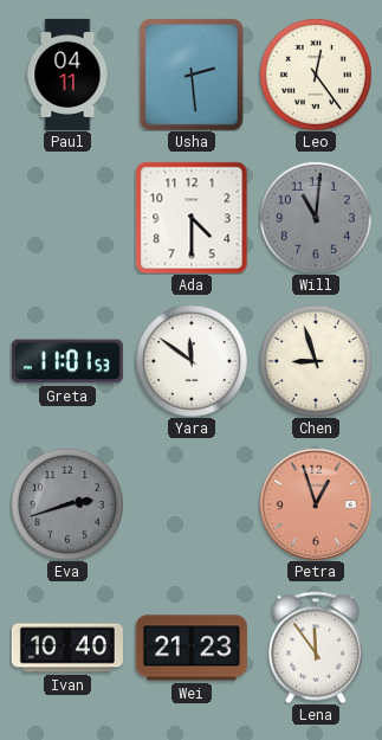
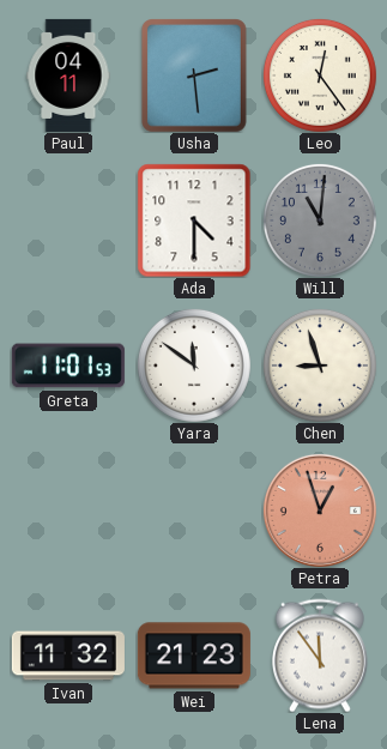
Eva: 2:42 -> none
Ivan: 10:40 -> 11:32
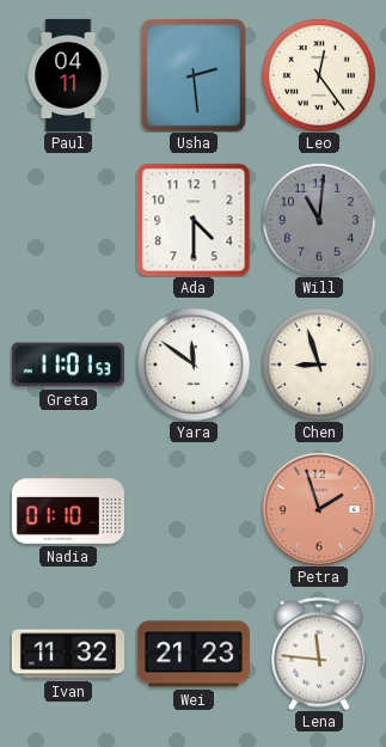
Nadia: none -> 01:10
Petra: 12:57 -> 1:57
Lena: 11:54 -> 11:46
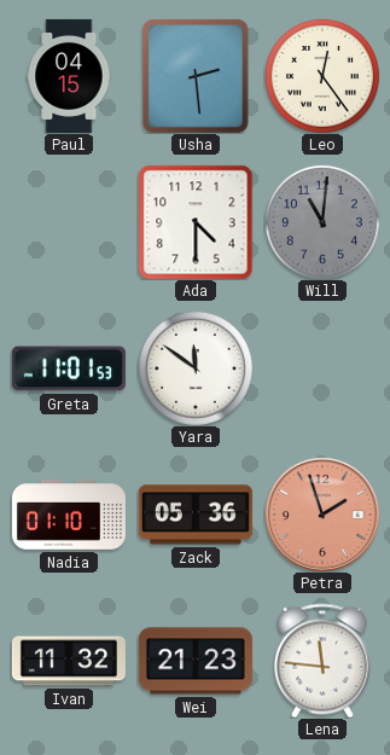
Paul: 04:11 -> 04:15
Chen: 8:57 -> none
Zack: none -> 05:36
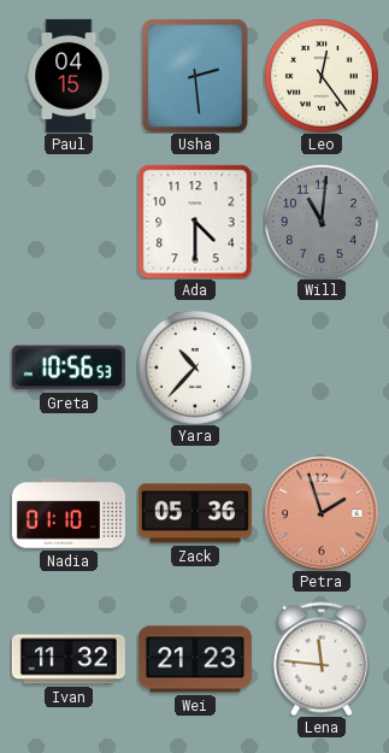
Greta: 11:01 -> 10:56
Yara: 11:51 -> 10:37
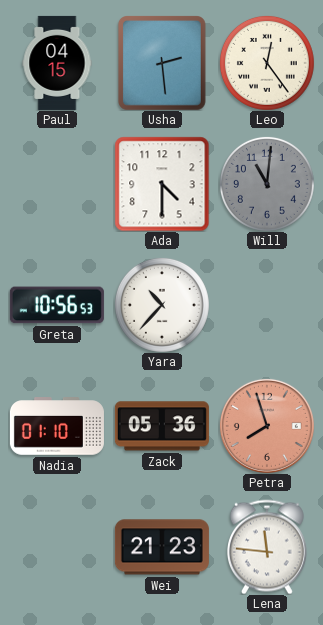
Petra: 1:57 -> 7:57
Ivan: 11:32 -> none
